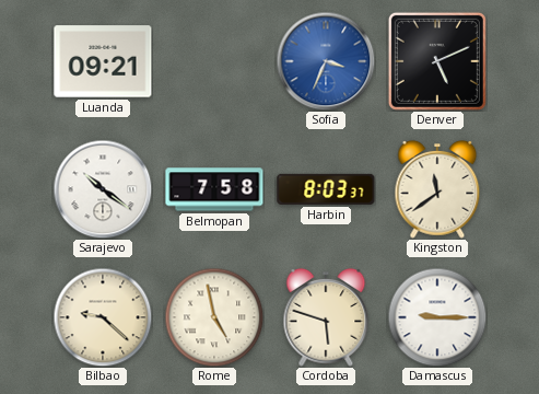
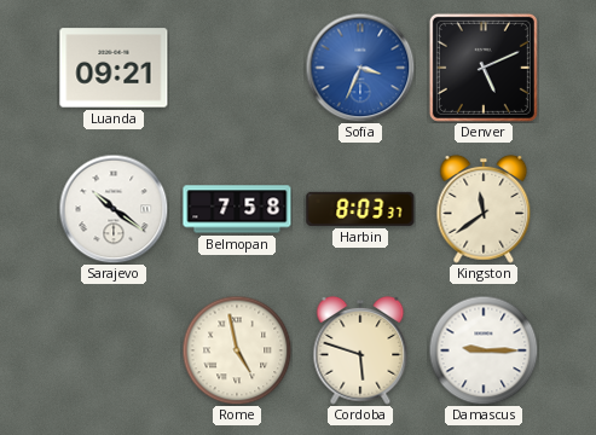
Bilbao: 9:22 -> none
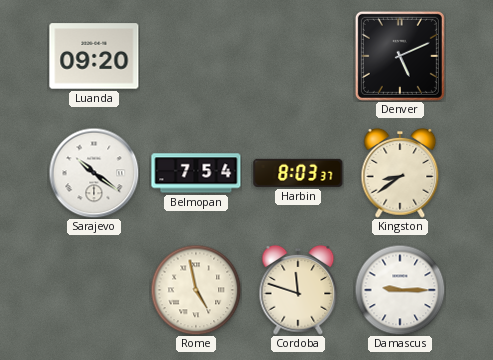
Luanda: 09:21 -> 09:20
Sofia: 3:34 -> none
Belmopan: 7:58 -> 7:54
Kingston: 11:39 -> 8:39
Cordoba: 5:48 -> 11:48
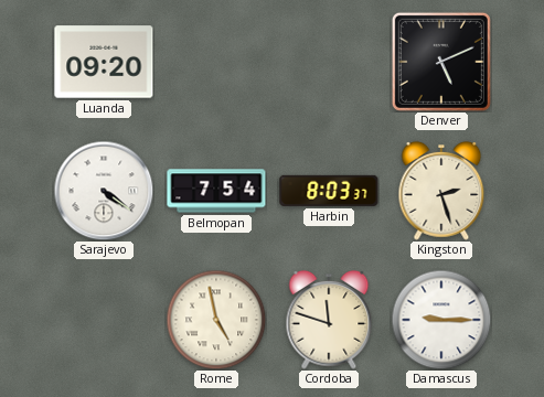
Sarajevo: 10:21 -> 4:21
Kingston: 8:39 -> 2:27
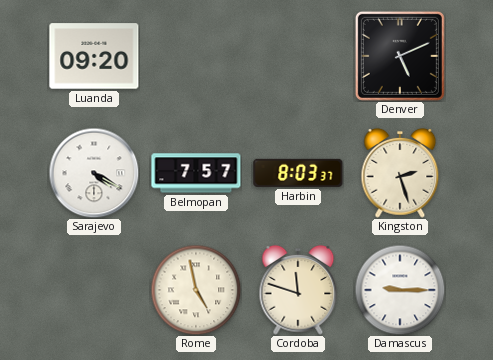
Sarajevo: 4:21 -> 4:20
Belmopan: 7:54 -> 7:57
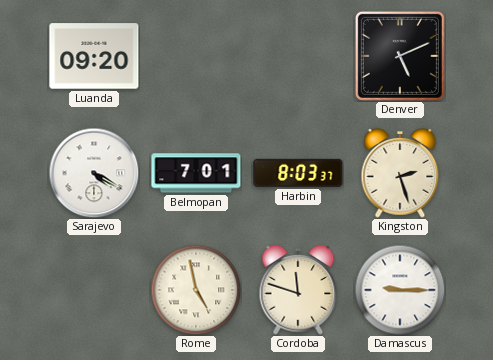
Belmopan: 7:57 -> 7:01
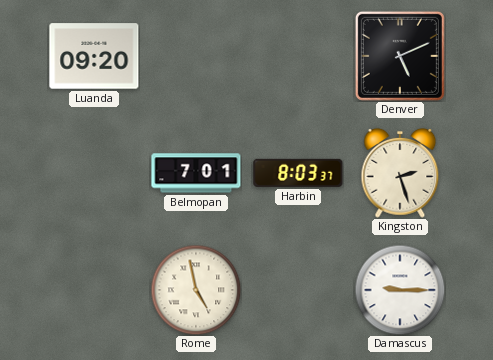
Sarajevo: 4:20 -> none
Cordoba: 11:48 -> none
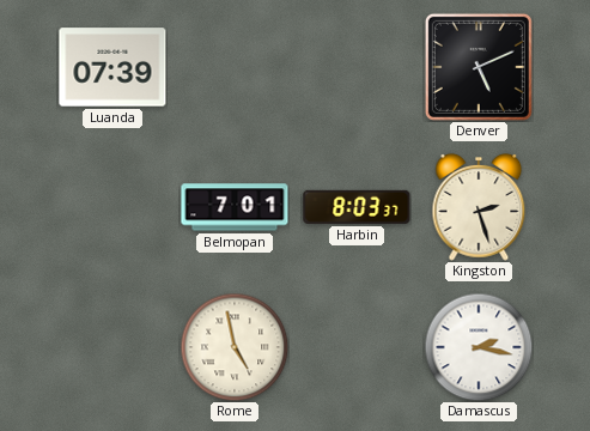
Luanda: 09:20 -> 07:39
Damascus: 9:15 -> 2:17
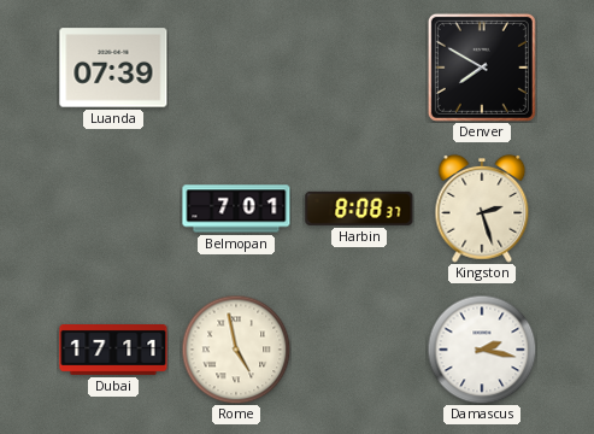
Denver: 5:11 -> 7:50
Harbin: 8:03 -> 8:08
Dubai: none -> 17:11
